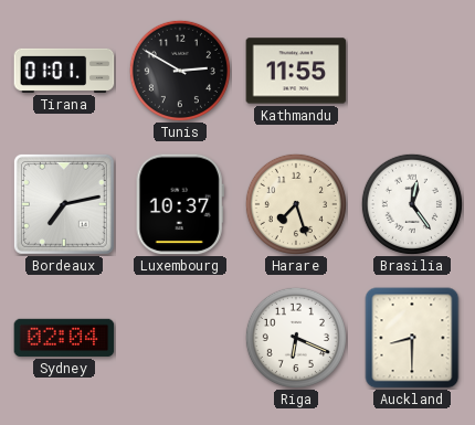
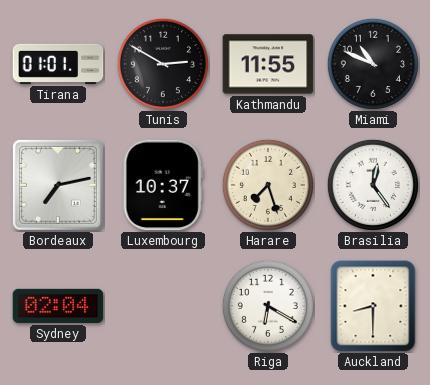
Miami: none -> 10:49
Riga: 6:19 -> 6:20
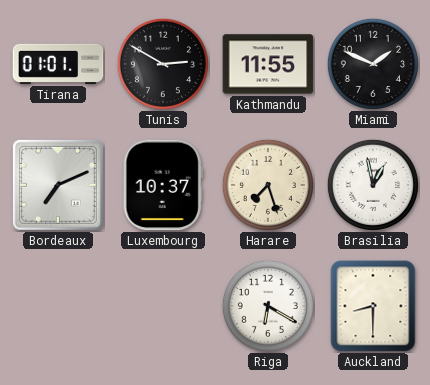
Miami: 10:49 -> 1:49
Bordeaux: 7:13 -> 7:11
Brasilia: 12:24 -> 12:58
Sydney: 02:04 -> none
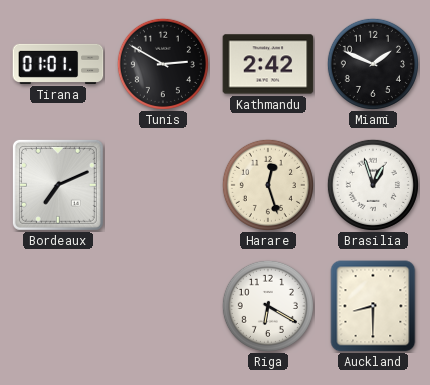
Kathmandu: 11:55 -> 2:42
Luxembourg: 10:37 -> none
Harare: 7:27 -> 12:27
Brasilia: 12:58 -> 12:57
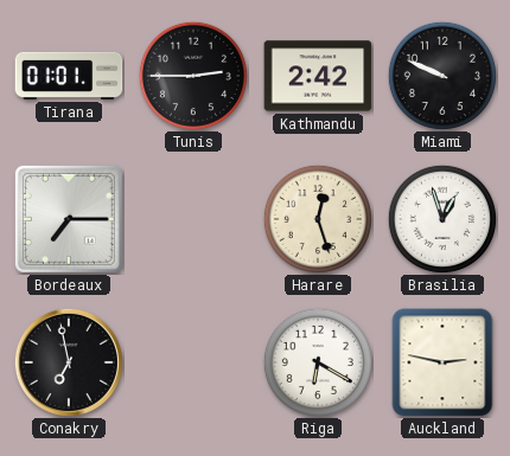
Tunis: 2:50 -> 2:45
Miami: 1:49 -> 9:49
Bordeaux: 7:11 -> 7:15
Conakry: none -> 6:58
Auckland: 8:30 -> 2:47
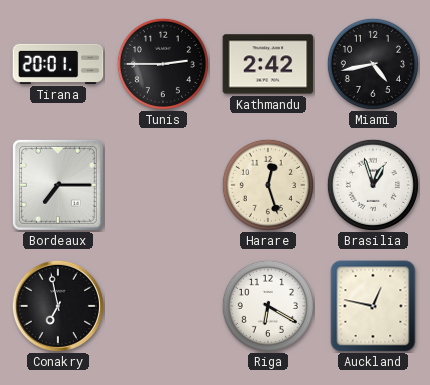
Tirana: 01:01 -> 20:01
Miami: 9:49 -> 4:43
Auckland: 2:47 -> 12:47
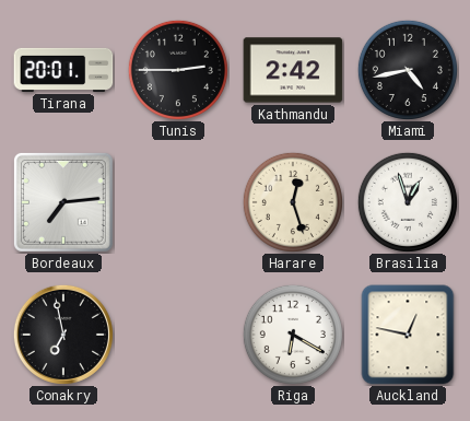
Bordeaux: 7:15 -> 7:14
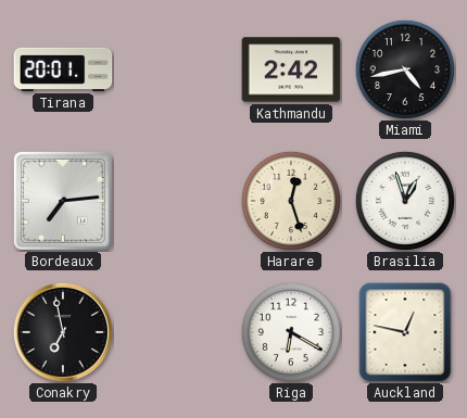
Tunis: 2:45 -> none
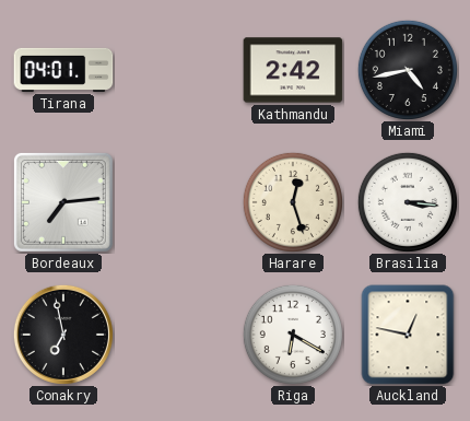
Tirana: 20:01 -> 04:01
Brasilia: 12:57 -> 3:16
